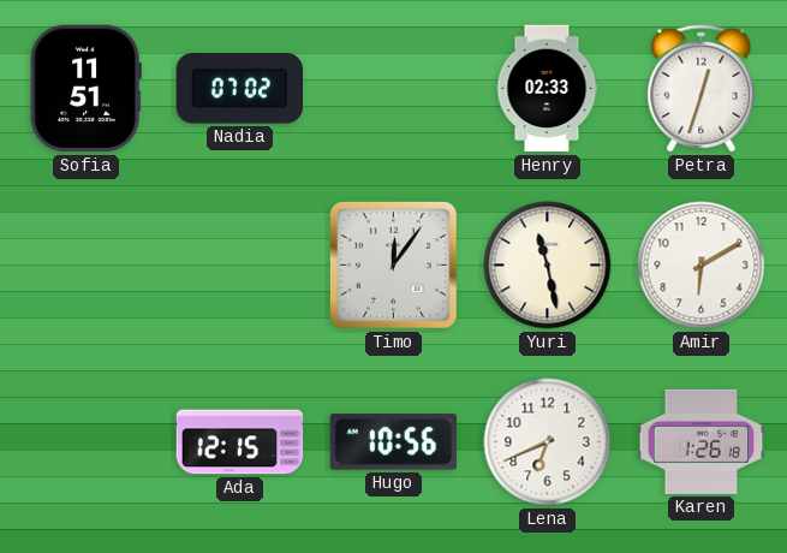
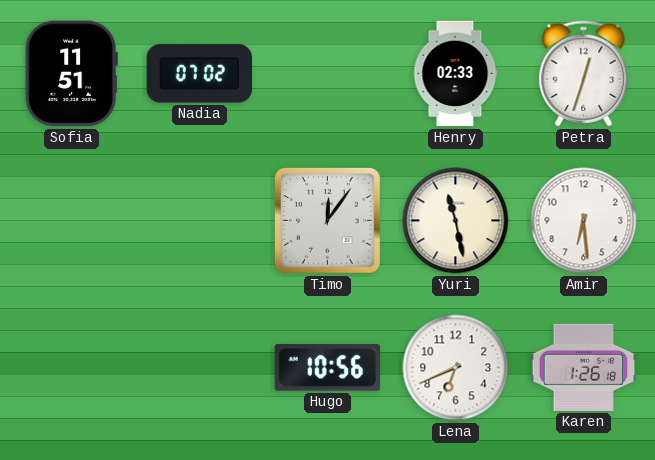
Amir: 6:10 -> 6:29
Ada: 12:15 -> none
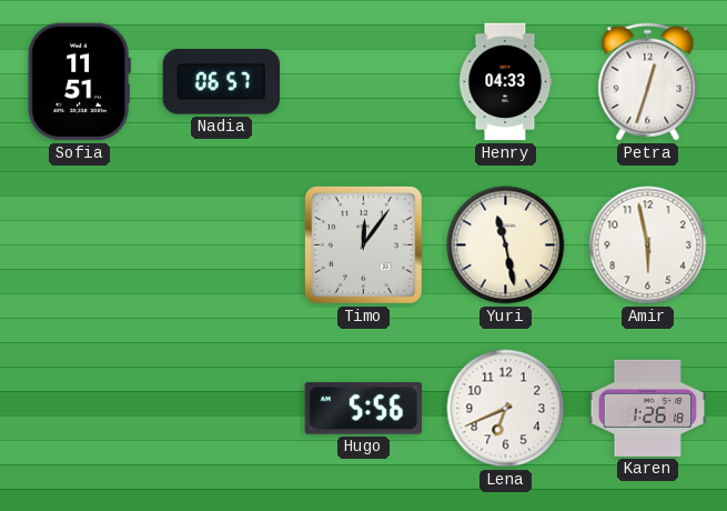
Nadia: 07:02 -> 06:57
Henry: 02:33 -> 04:33
Amir: 6:29 -> 5:58
Hugo: 10:56 -> 5:56
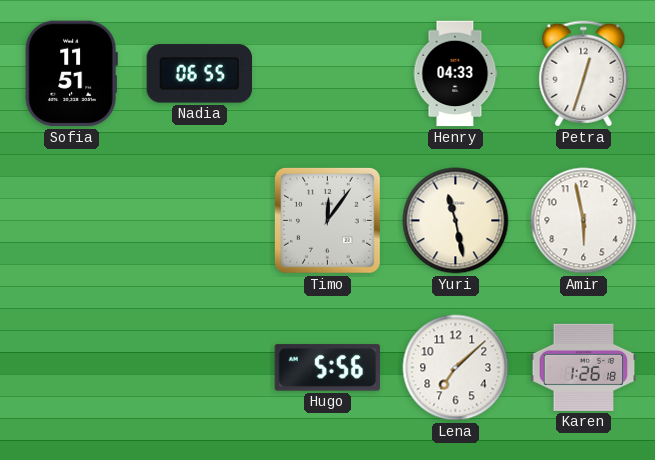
Nadia: 06:57 -> 06:55
Lena: 6:41 -> 7:08
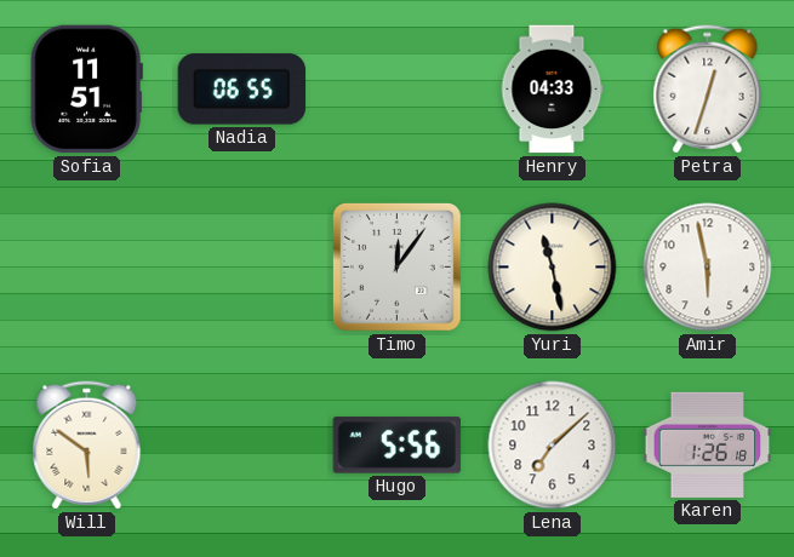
Will: none -> 5:51
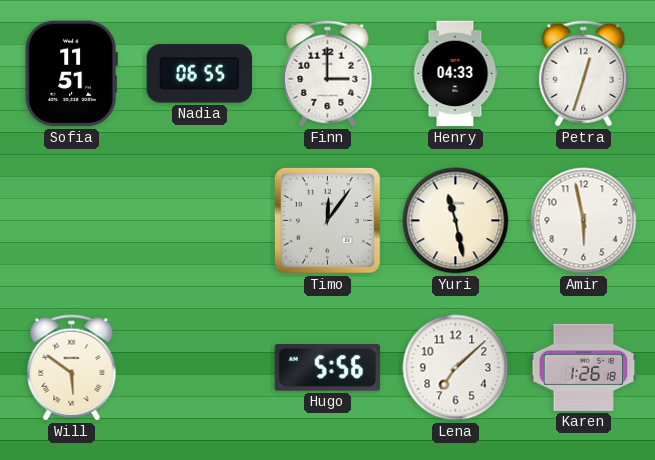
Finn: none -> 3:00
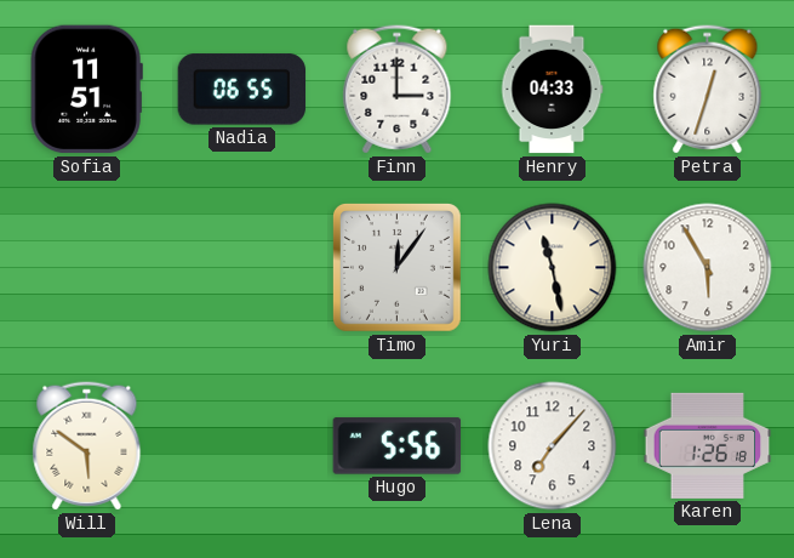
Amir: 5:58 -> 5:55
Lena: 7:08 -> 7:07
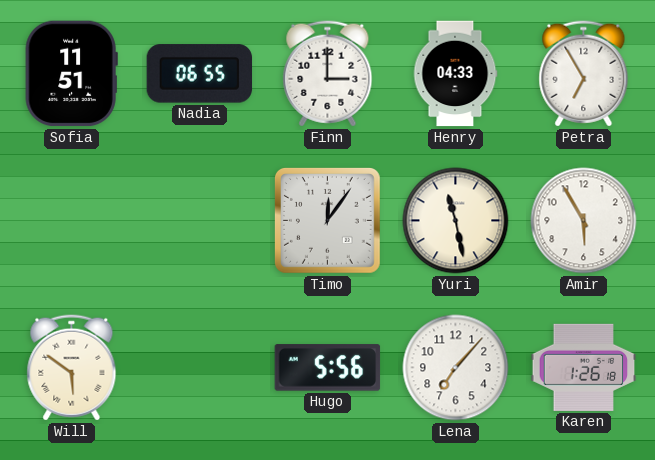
Petra: 12:33 -> 6:55
